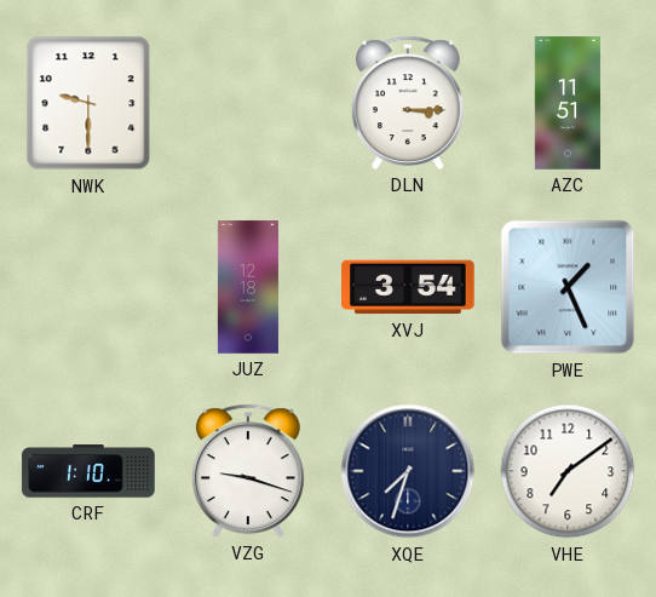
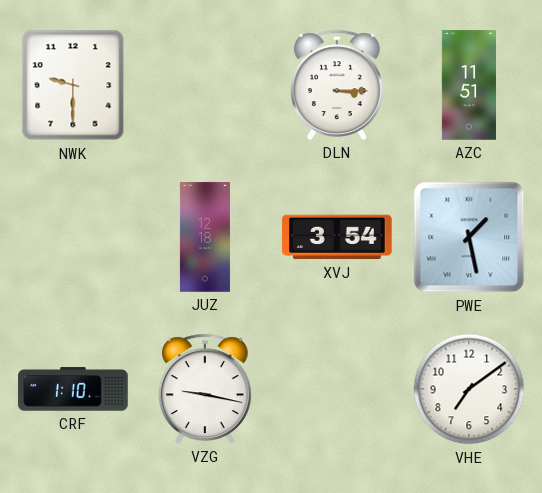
PWE: 1:26 -> 1:28
VZG: 9:18 -> 9:17
XQE: 7:33 -> none
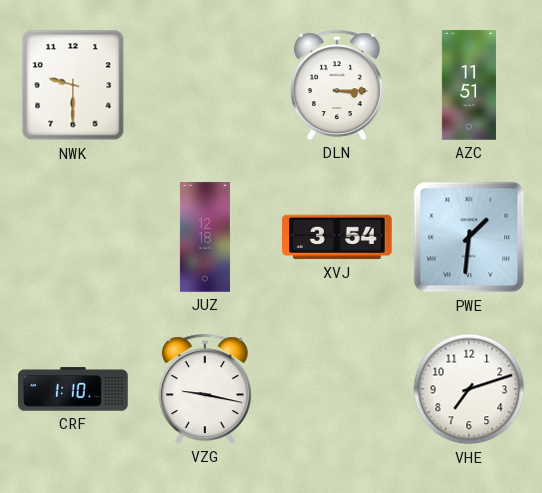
PWE: 1:28 -> 1:31
VHE: 7:09 -> 7:12
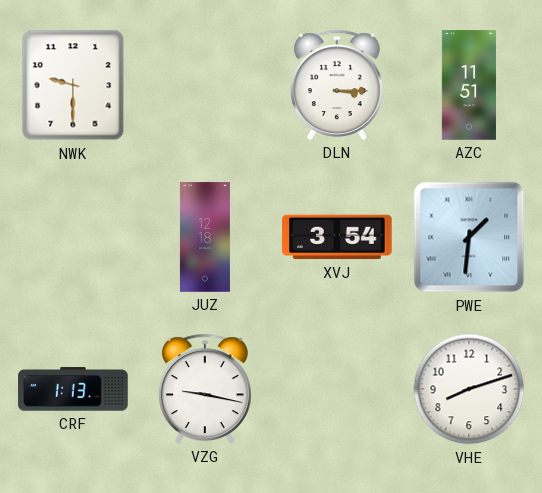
CRF: 1:10 -> 1:13
VHE: 7:12 -> 8:12
